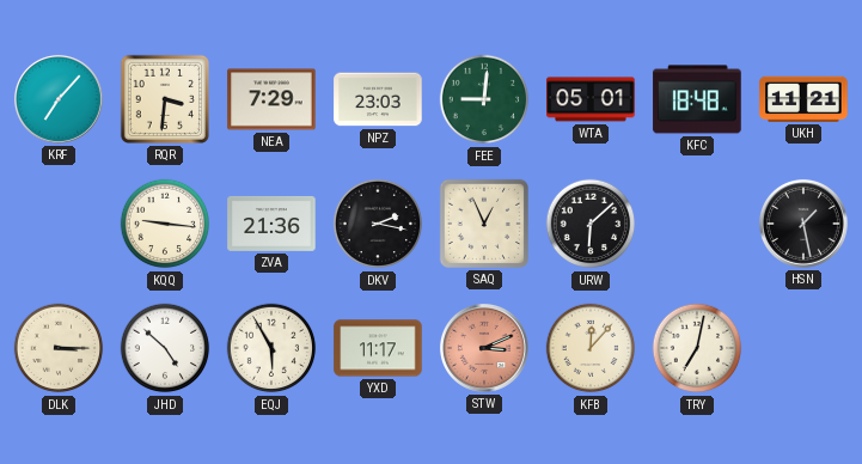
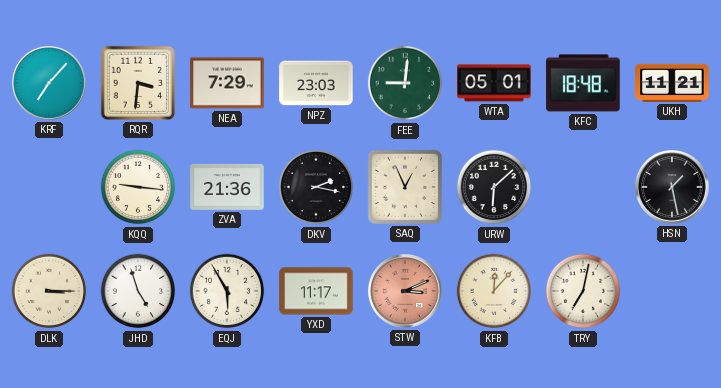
JHD: 4:52 -> 4:57
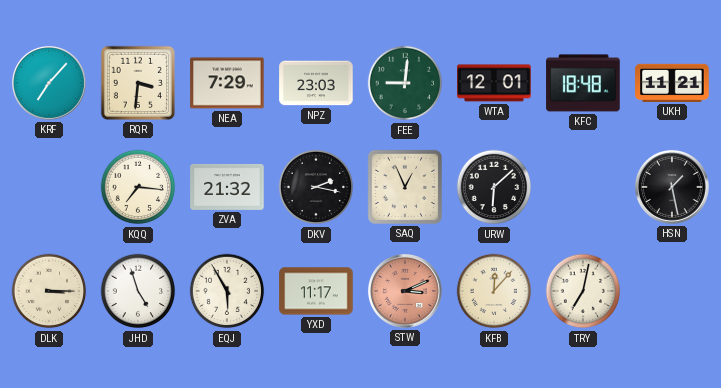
WTA: 05:01 -> 12:01
KQQ: 9:16 -> 7:16
ZVA: 21:36 -> 21:32
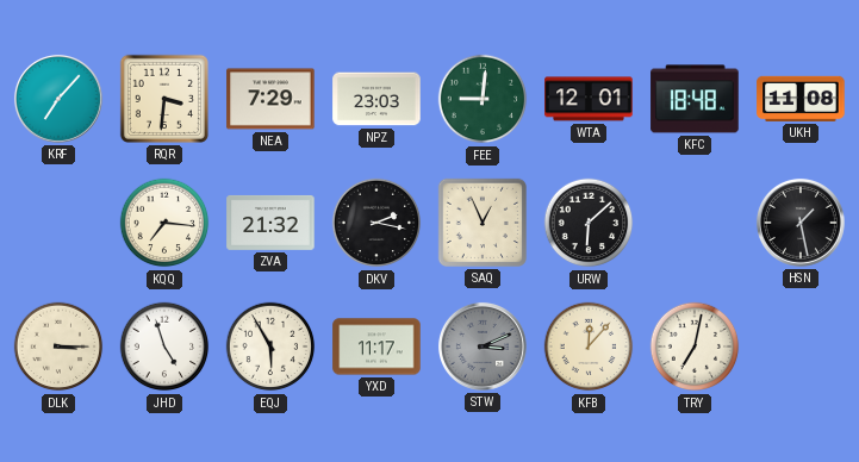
UKH: 11:21 -> 11:08
STW dial: salmon -> grey
